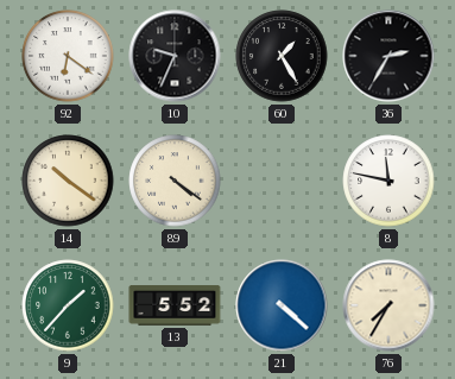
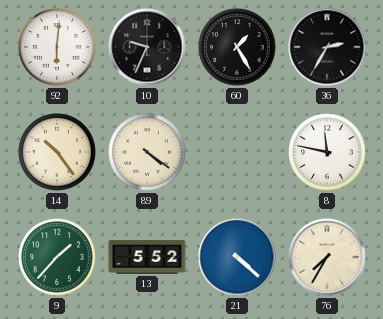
92: 6:21 -> 6:01
14: 10:21 -> 10:24
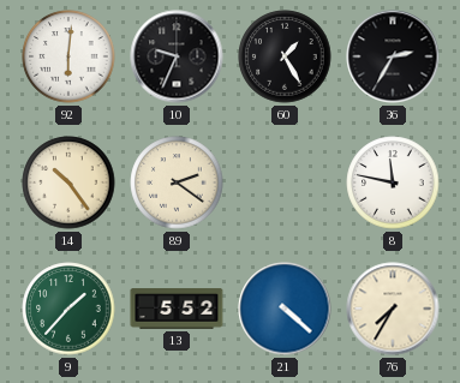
89: 4:21 -> 2:21
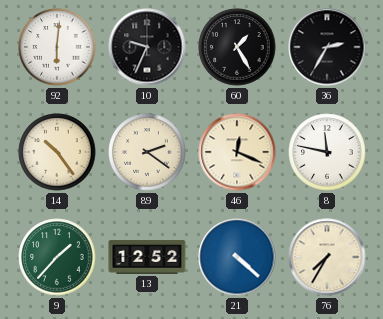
46: none -> 12:19
13: 5:52 -> 12:52
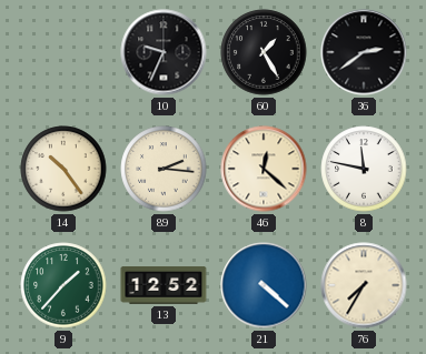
92: 6:01 -> none
36: 2:35 -> 2:39
89: 2:21 -> 2:16
46: 12:19 -> 12:22
